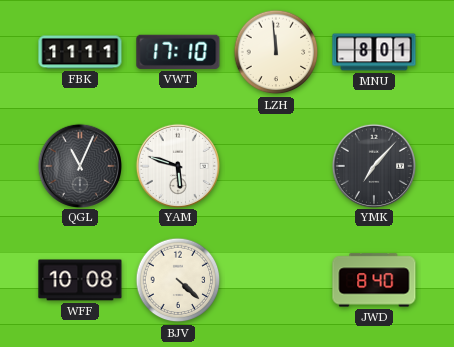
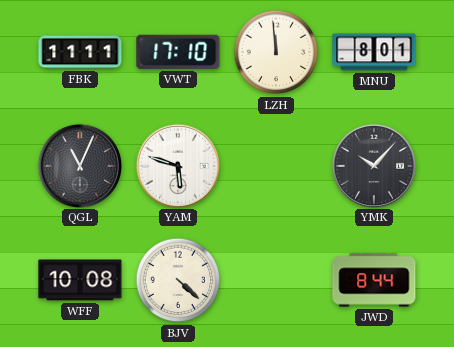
YMK: 7:07 -> 10:07
JWD: 8:40 -> 8:44
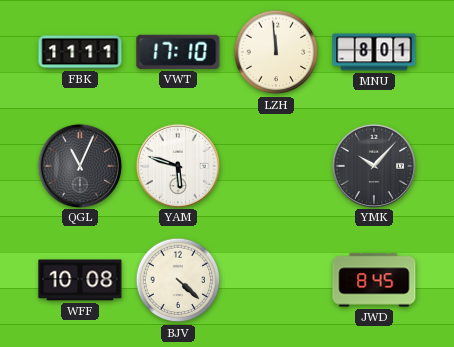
JWD: 8:44 -> 8:45
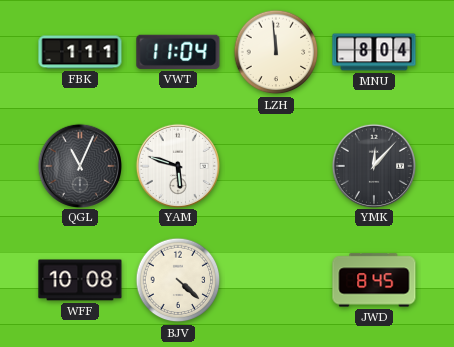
FBK: 11:11 -> 1:11
VWT: 17:10 -> 11:04
MNU: 8:01 -> 8:04
YMK: 10:07 -> 12:07
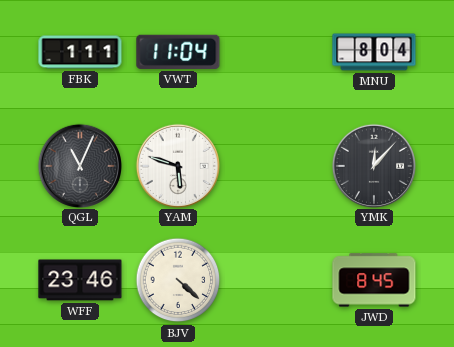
LZH: 11:59 -> none
WFF: 10:08 -> 23:46
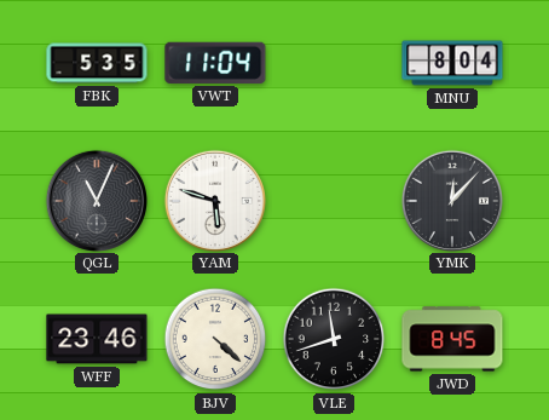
FBK: 1:11 -> 5:35
VLE: none -> 11:42
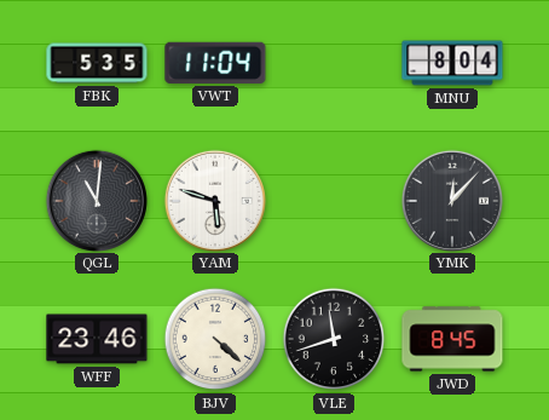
QGL: 11:04 -> 11:01
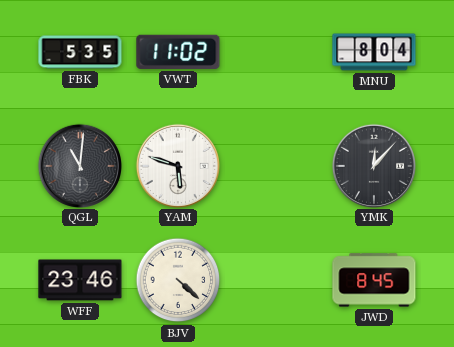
VWT: 11:04 -> 11:02
VLE: 11:42 -> none
